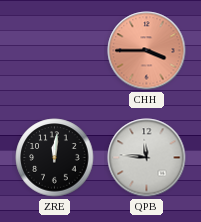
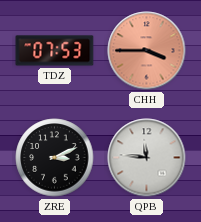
TDZ: none -> 07:53
ZRE: 12:01 -> 3:11
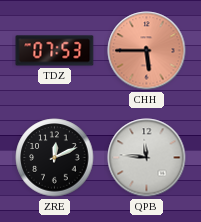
CHH: 3:45 -> 5:45
ZRE: 3:11 -> 12:11
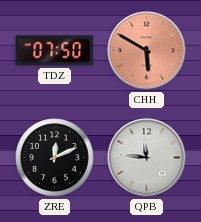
TDZ: 07:53 -> 07:50
CHH: 5:45 -> 5:50
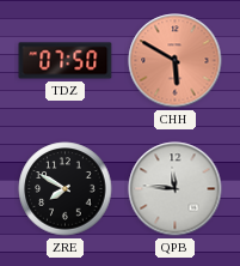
ZRE: 12:11 -> 7:50
